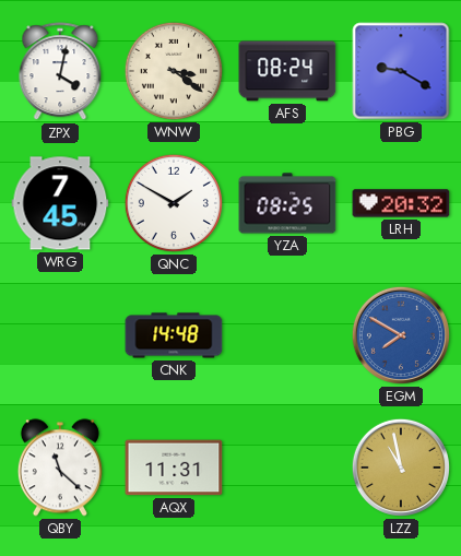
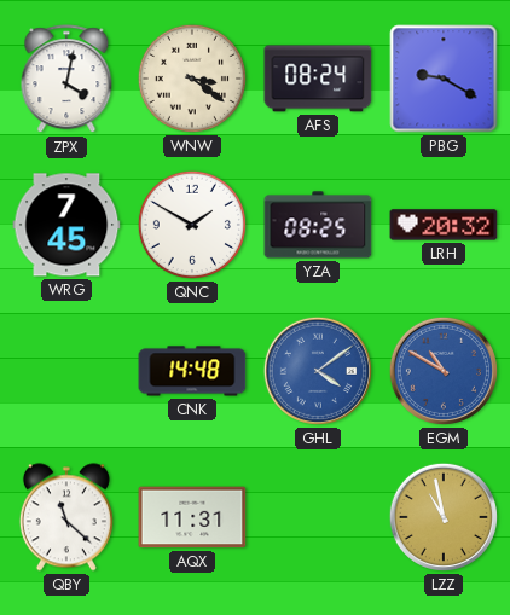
GHL: none -> 4:09
EGM: 7:50 -> 10:50
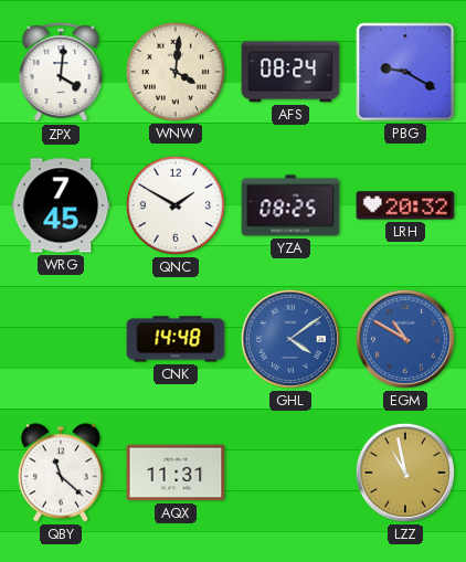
ZPX: 4:02 -> 4:01
WNW: 3:21 -> 4:01
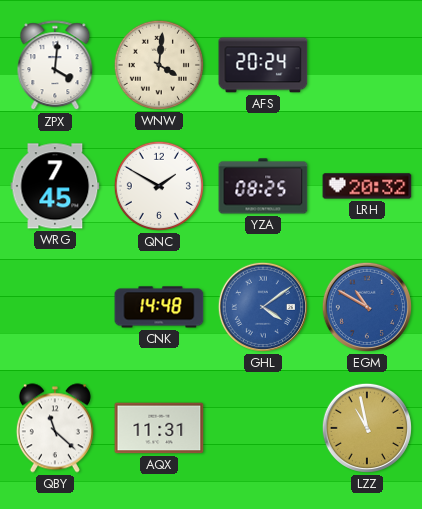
AFS: 08:24 -> 20:24
PBG: 9:20 -> none
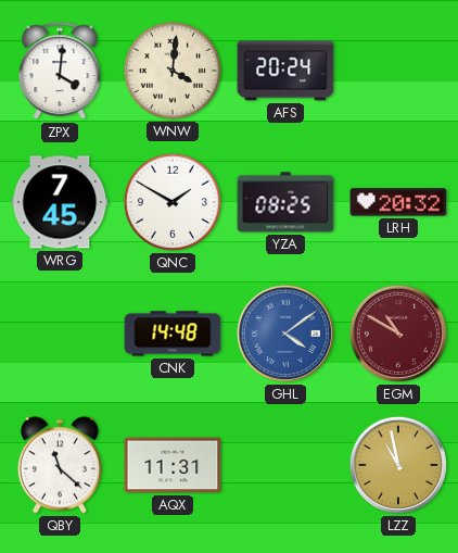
EGM dial: blue -> burgundy
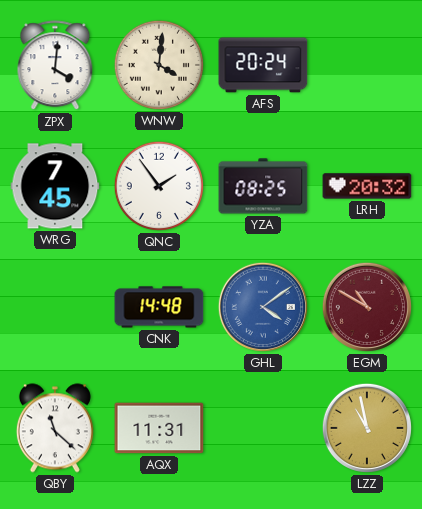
QNC: 1:50 -> 1:54
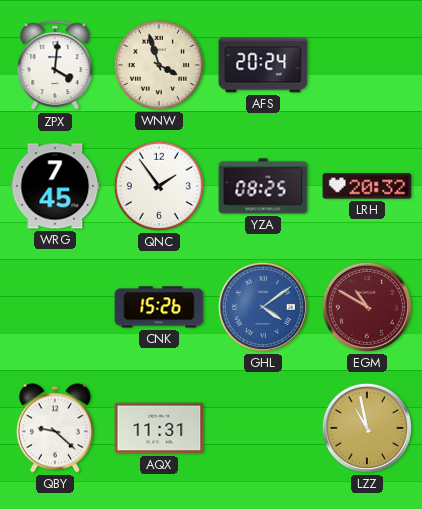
WNW: 4:01 -> 3:57
CNK: 14:48 -> 15:26
QBY: 11:22 -> 9:22
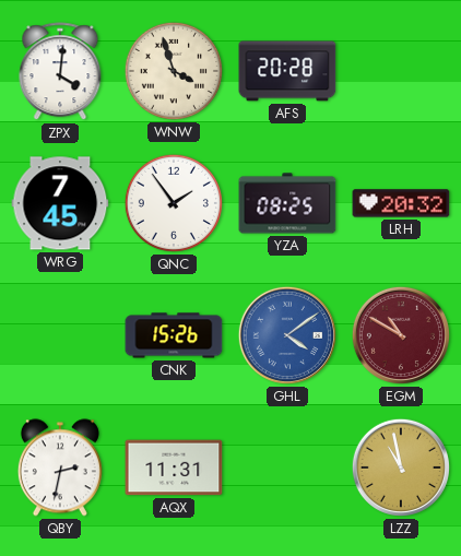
AFS: 20:24 -> 20:28
QBY: 9:22 -> 2:32
